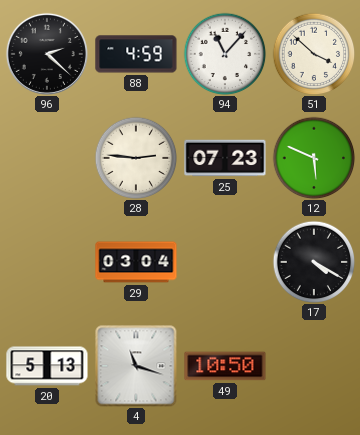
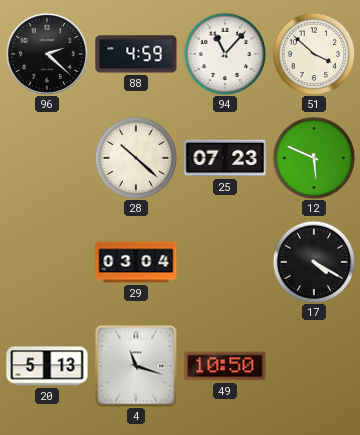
28: 2:46 -> 10:22
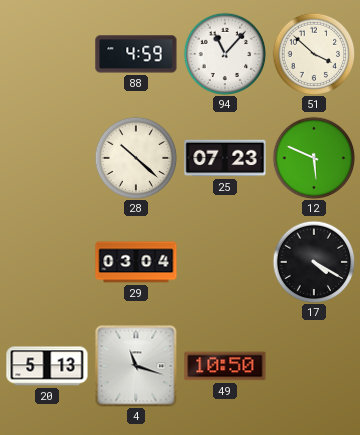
96: 2:22 -> none
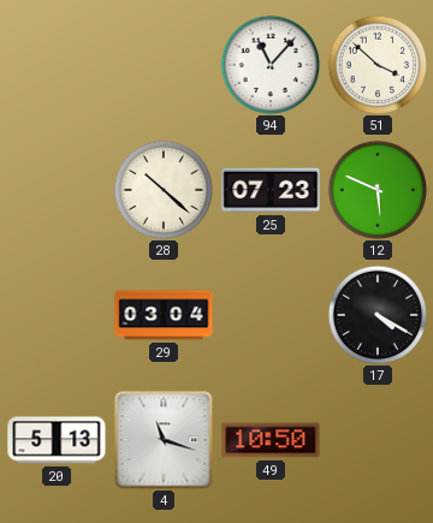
88: 4:59 -> none
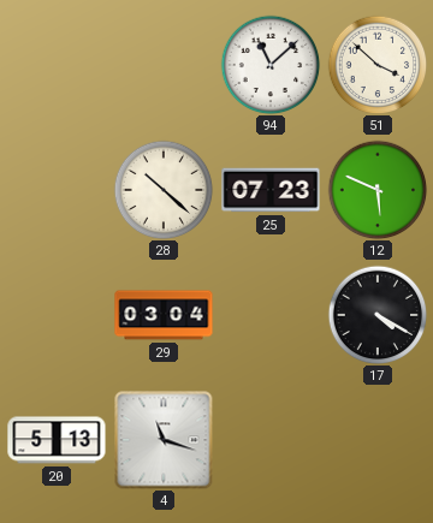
94: 11:07 -> 11:08
49: 10:50 -> none
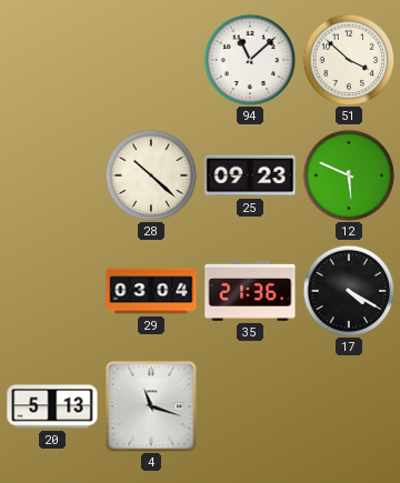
25: 07:23 -> 09:23
35: none -> 21:36
